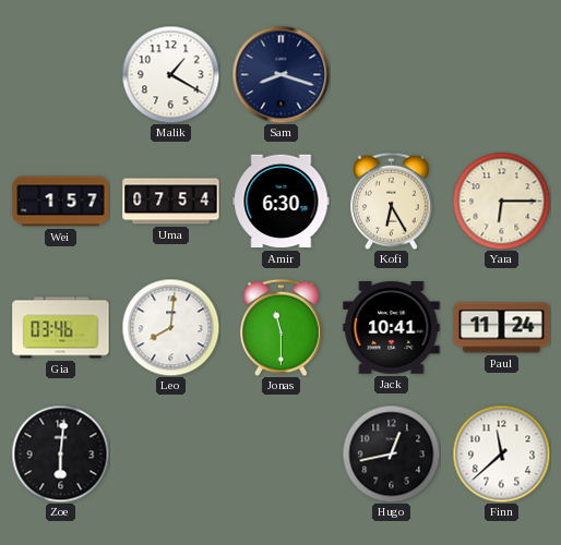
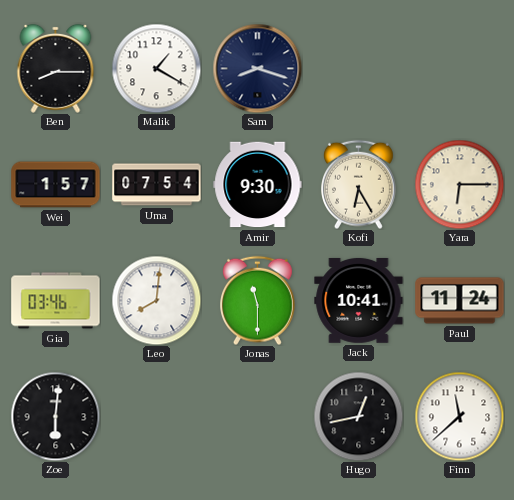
Ben: none -> 8:15
Amir: 6:30 -> 9:30
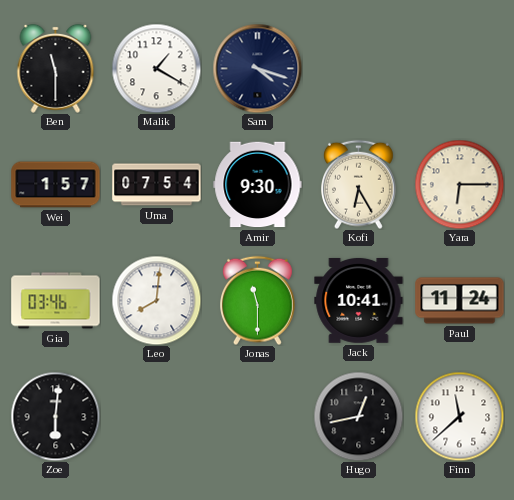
Ben: 8:15 -> 11:30
Sam: 8:18 -> 4:18
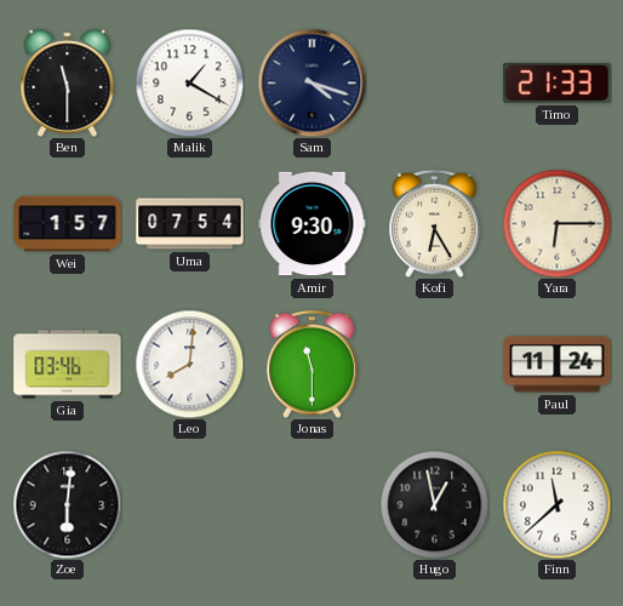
Timo: none -> 21:33
Jack: 10:41 -> none
Hugo: 12:43 -> 12:58
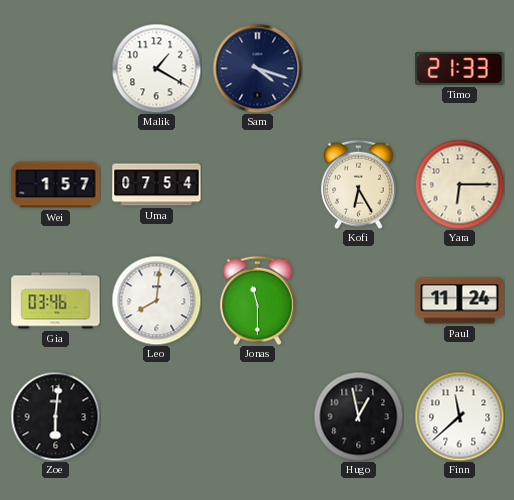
Ben: 11:30 -> none
Amir: 9:30 -> none
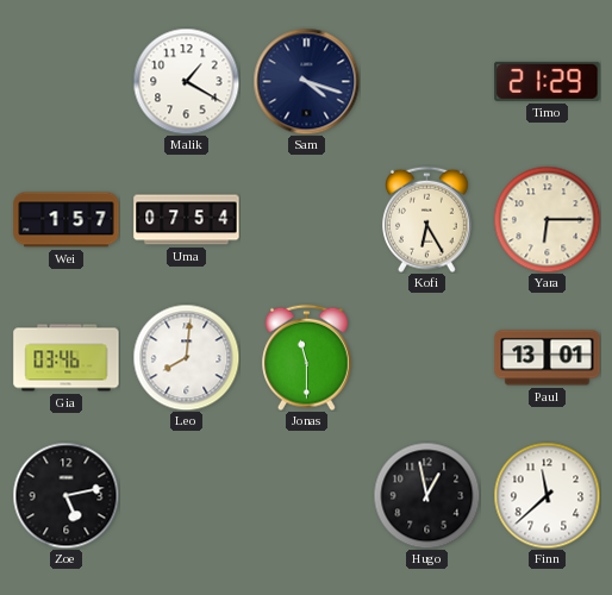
Timo: 21:33 -> 21:29
Paul: 11:24 -> 13:01
Zoe: 6:01 -> 5:13
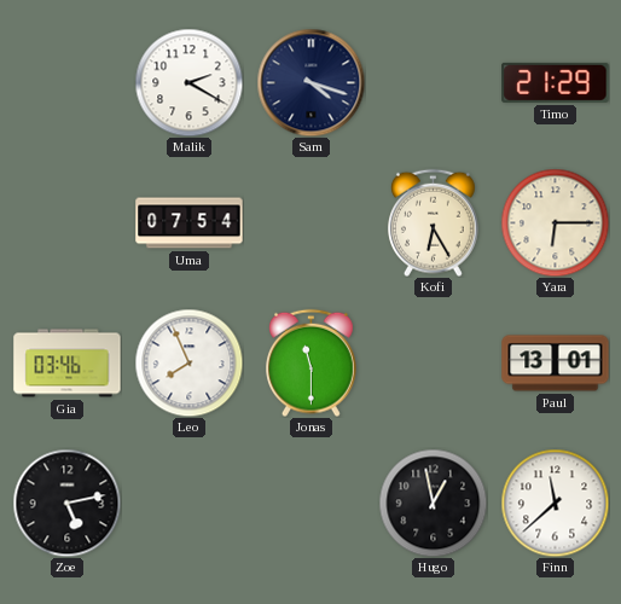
Malik: 1:20 -> 2:20
Wei: 1:57 -> none
Leo: 8:01 -> 7:56
